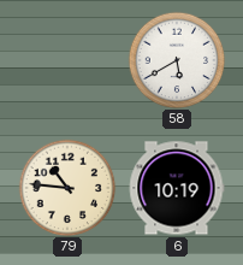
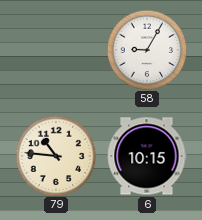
58: 5:40 -> 9:05
6: 10:19 -> 10:15
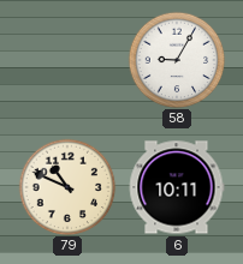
79: 10:46 -> 10:49
6: 10:15 -> 10:11
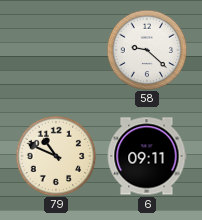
58: 9:05 -> 9:22
6: 10:11 -> 09:11
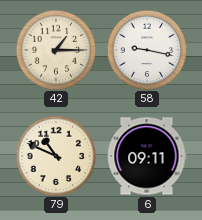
42: none -> 1:15
58: 9:22 -> 9:17
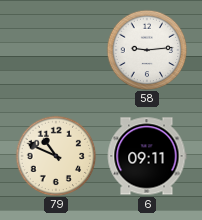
42: 1:15 -> none
58: 9:17 -> 9:14
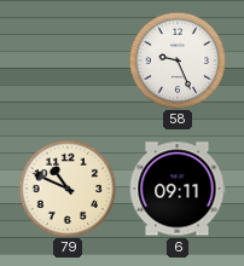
58: 9:14 -> 9:26
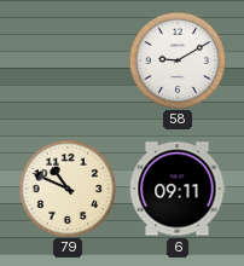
58: 9:26 -> 9:10
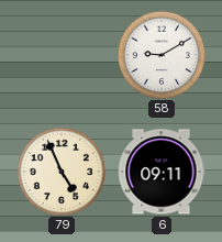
79: 10:49 -> 4:56
